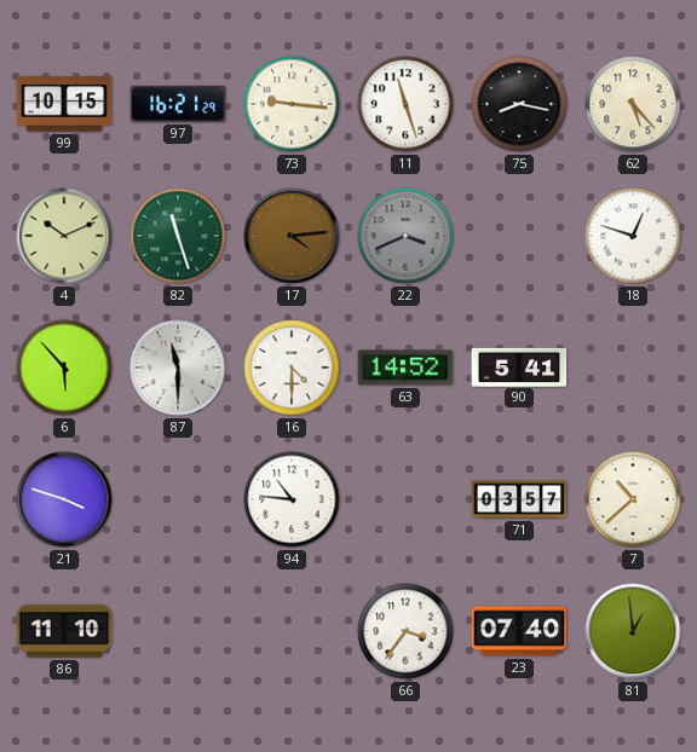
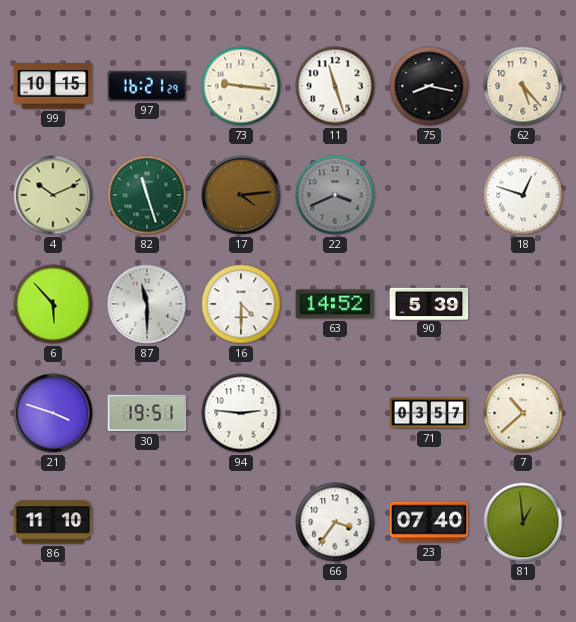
90: 5:41 -> 5:39
30: none -> 19:51
94: 10:46 -> 2:46
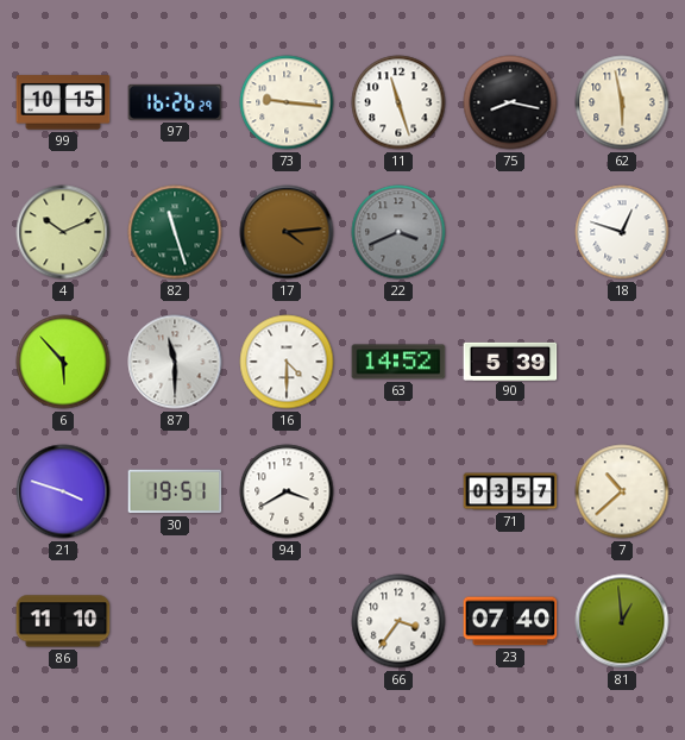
97: 16:21 -> 16:26
62: 5:23 -> 5:58
94: 2:46 -> 3:40
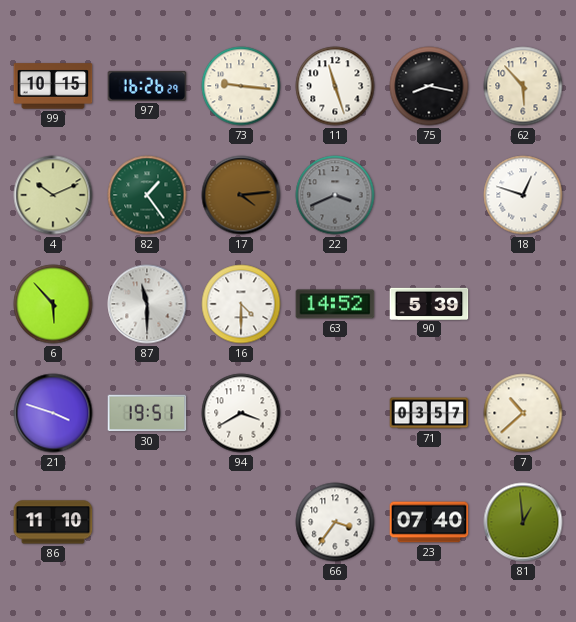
62: 5:58 -> 5:53
82: 11:27 -> 1:24
